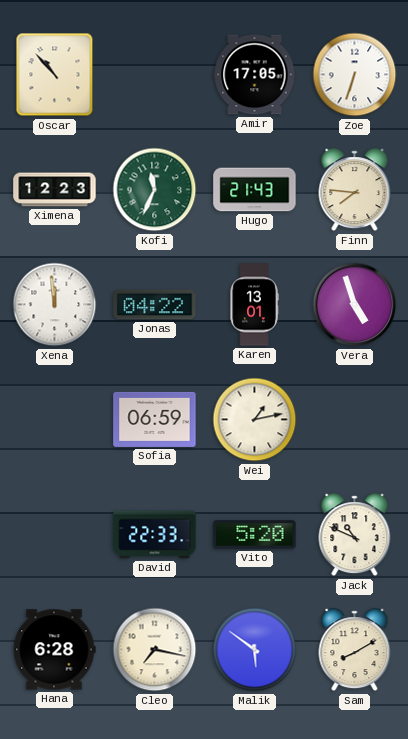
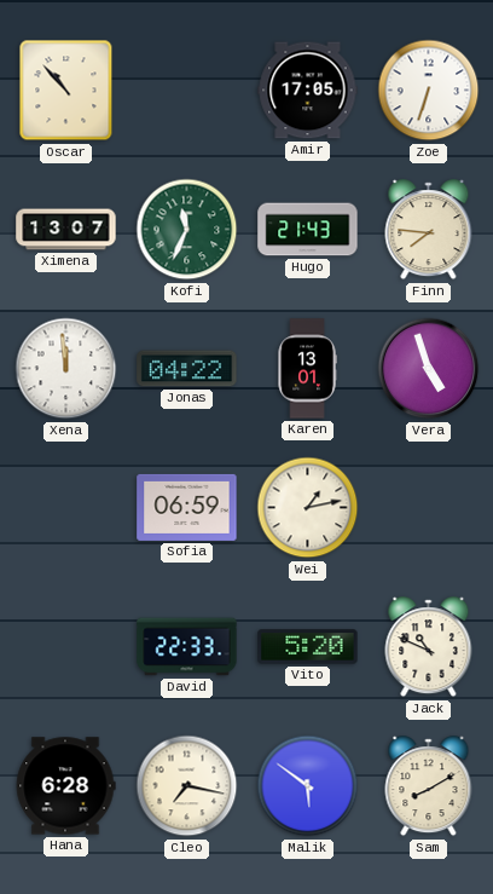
Ximena: 12:23 -> 13:07
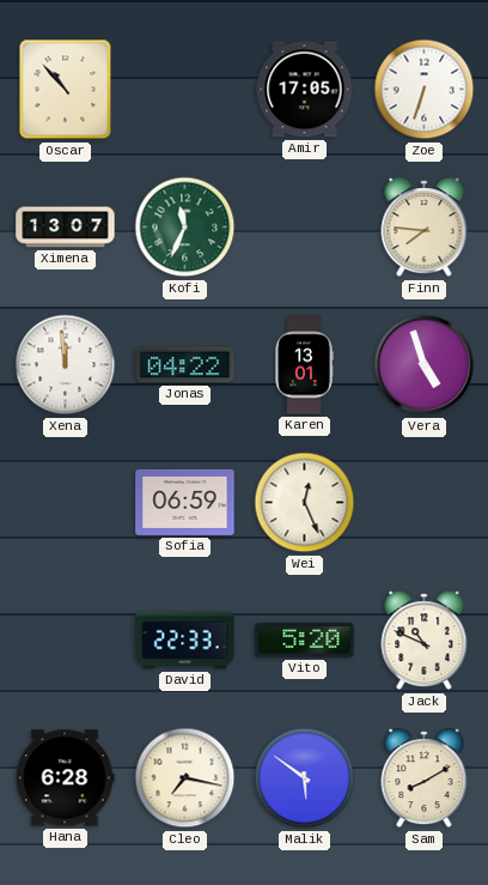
Hugo: 21:43 -> none
Wei: 1:13 -> 12:26
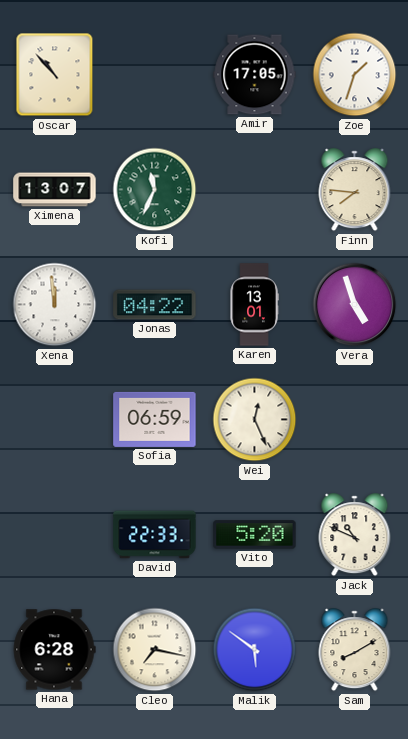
Zoe: 6:33 -> 1:33
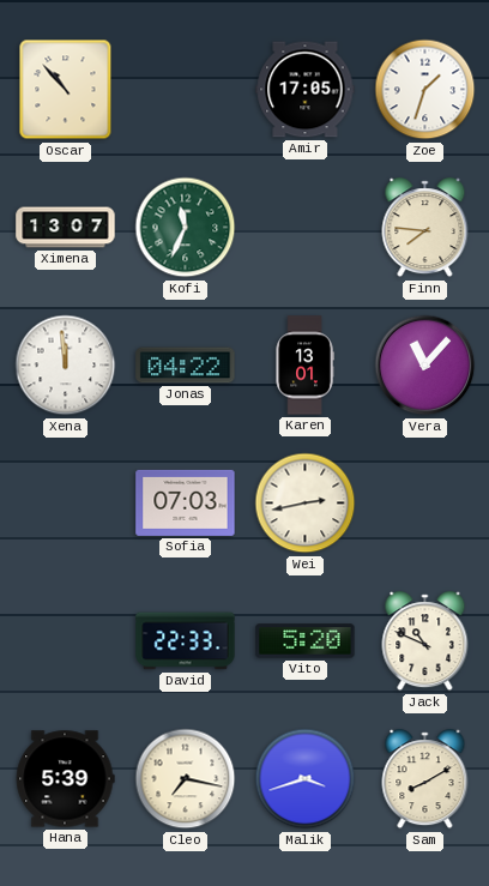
Vera: 4:57 -> 11:07
Sofia: 06:59 -> 07:03
Wei: 12:26 -> 2:43
Hana: 6:28 -> 5:39
Malik: 5:51 -> 3:42
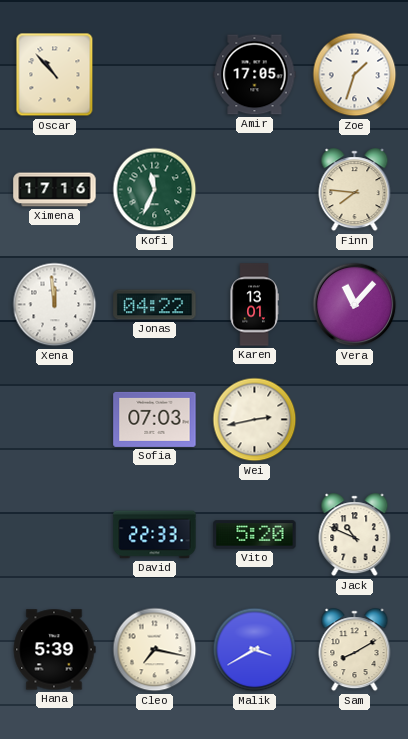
Ximena: 13:07 -> 17:16
Malik: 3:42 -> 3:40
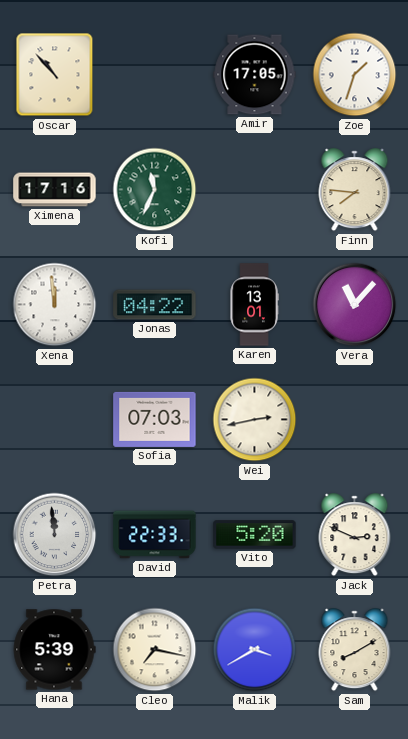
Petra: none -> 11:59
Jack: 10:49 -> 2:49
